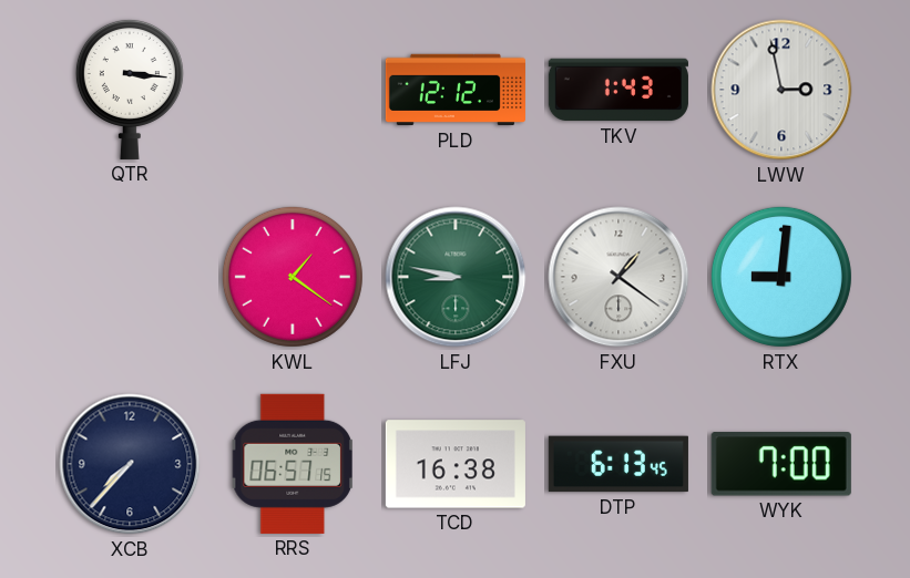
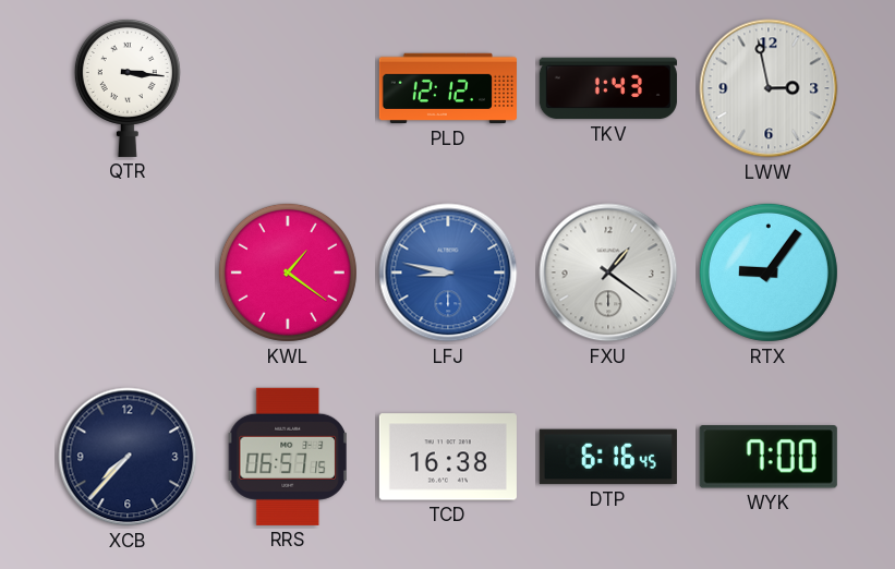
LFJ dial: green -> blue
RTX: 9:01 -> 9:06
DTP: 6:13 -> 6:16
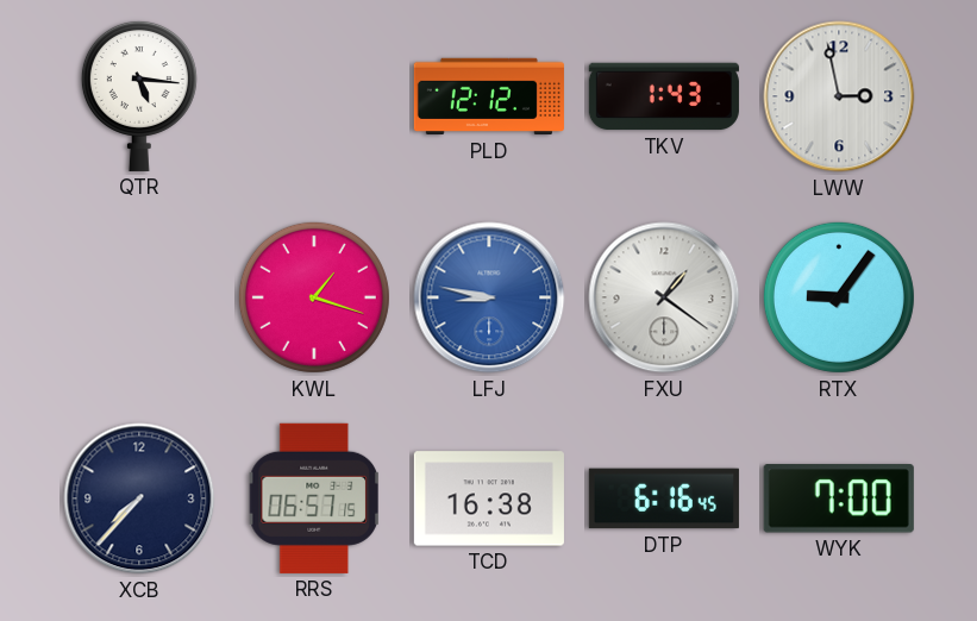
QTR: 3:16 -> 5:16
KWL: 1:21 -> 1:18
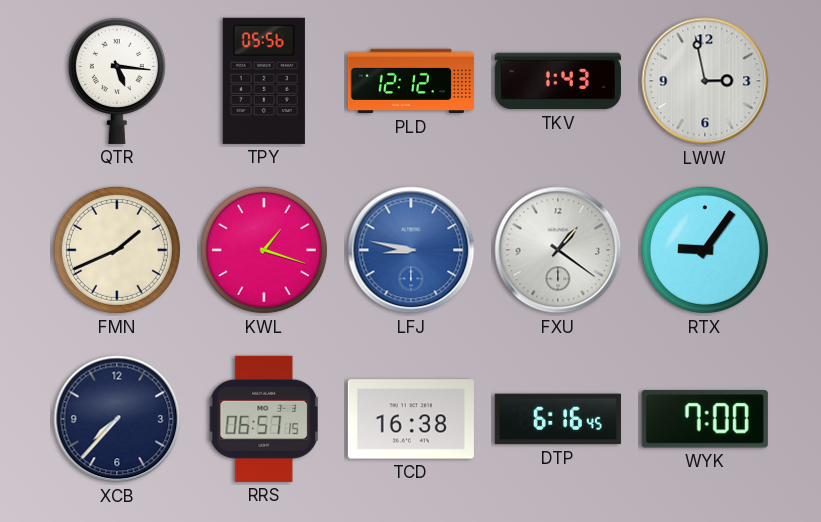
TPY: none -> 05:56
FMN: none -> 1:41
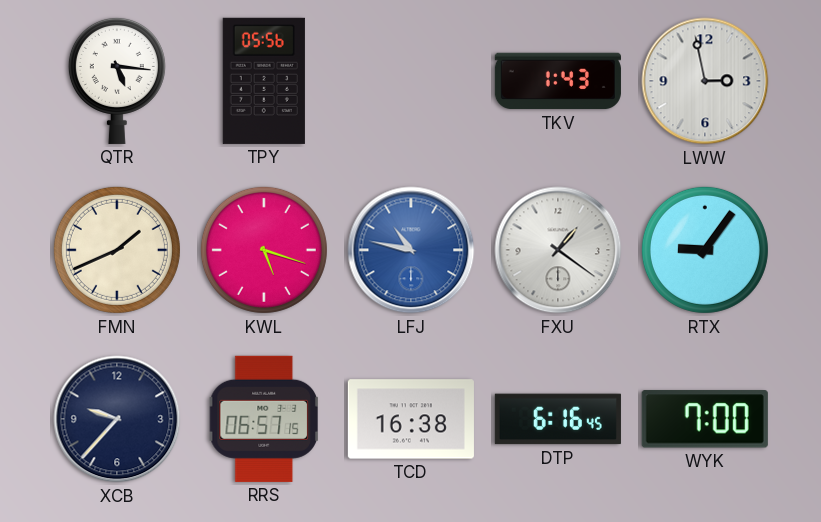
PLD: 12:12 -> none
KWL: 1:18 -> 5:18
LFJ: 8:47 -> 10:47
XCB: 7:37 -> 9:37
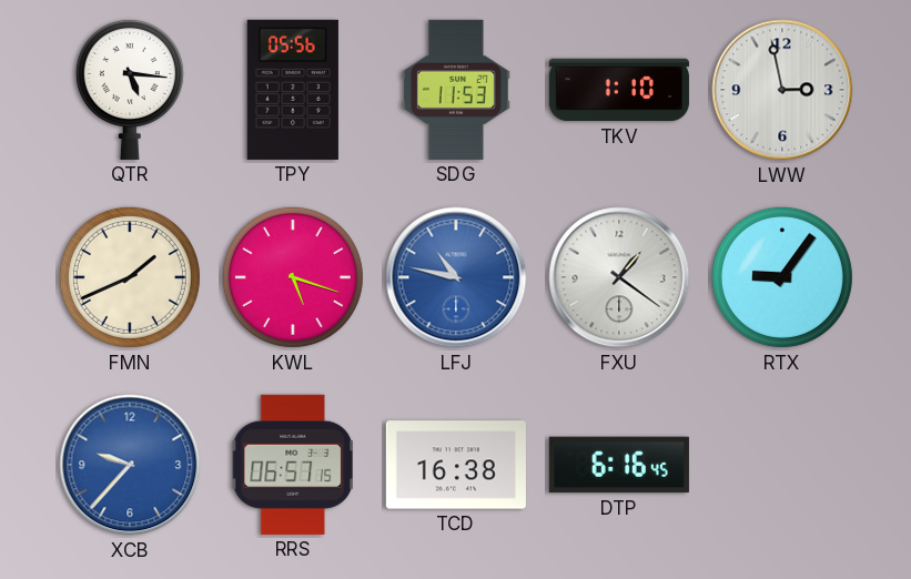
SDG: none -> 11:53
TKV: 1:43 -> 1:10
XCB dial: navy -> blue
WYK: 7:00 -> none
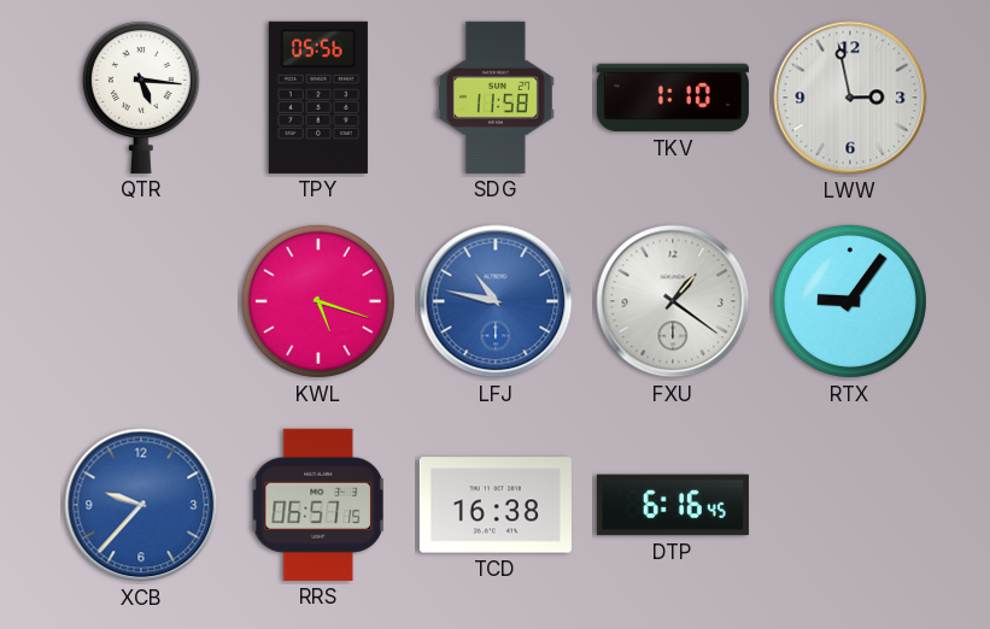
SDG: 11:53 -> 11:58
FMN: 1:41 -> none
